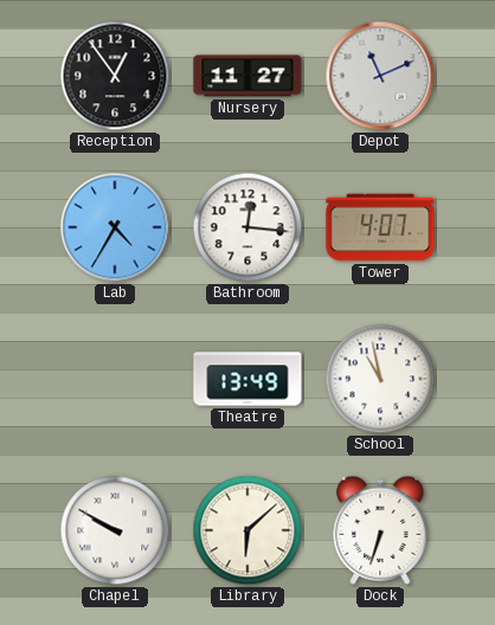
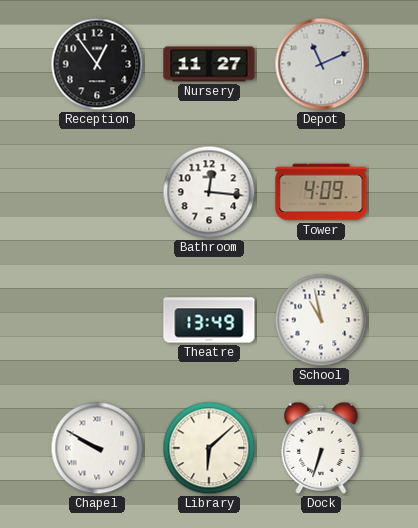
Lab: 4:35 -> none
Tower: 4:07 -> 4:09
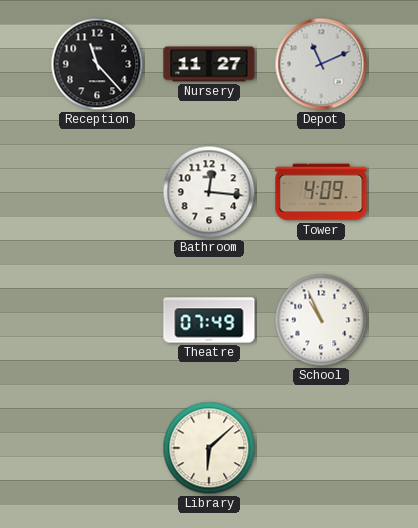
Reception: 12:54 -> 11:23
Theatre: 13:49 -> 07:49
School: 10:58 -> 10:56
Chapel: 9:50 -> none
Dock: 6:33 -> none
